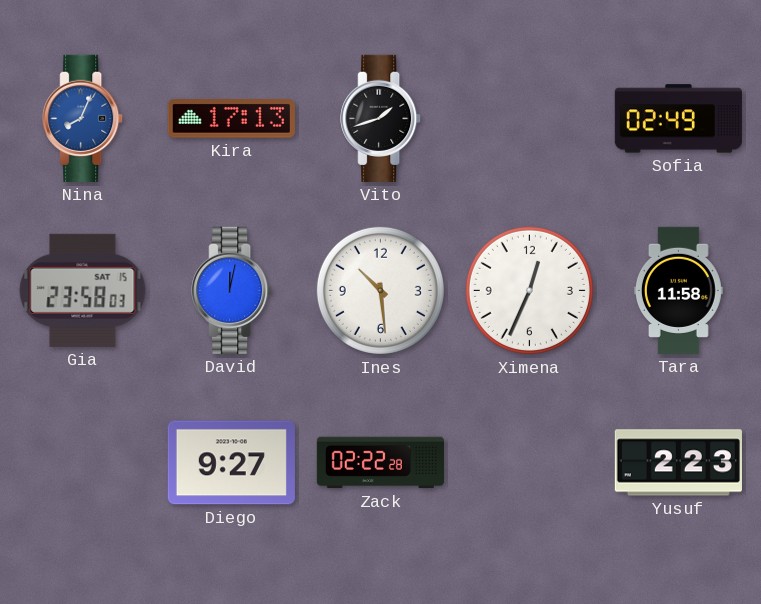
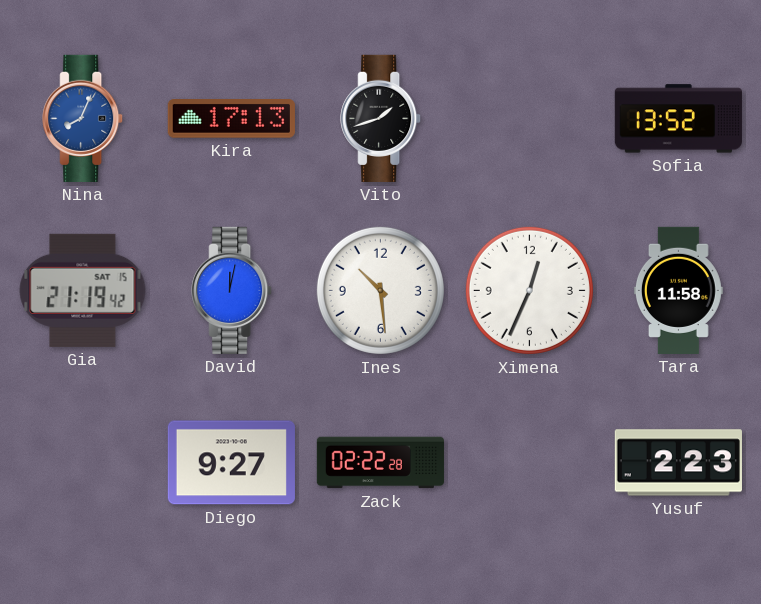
Sofia: 02:49 -> 13:52
Gia: 23:58 -> 21:19
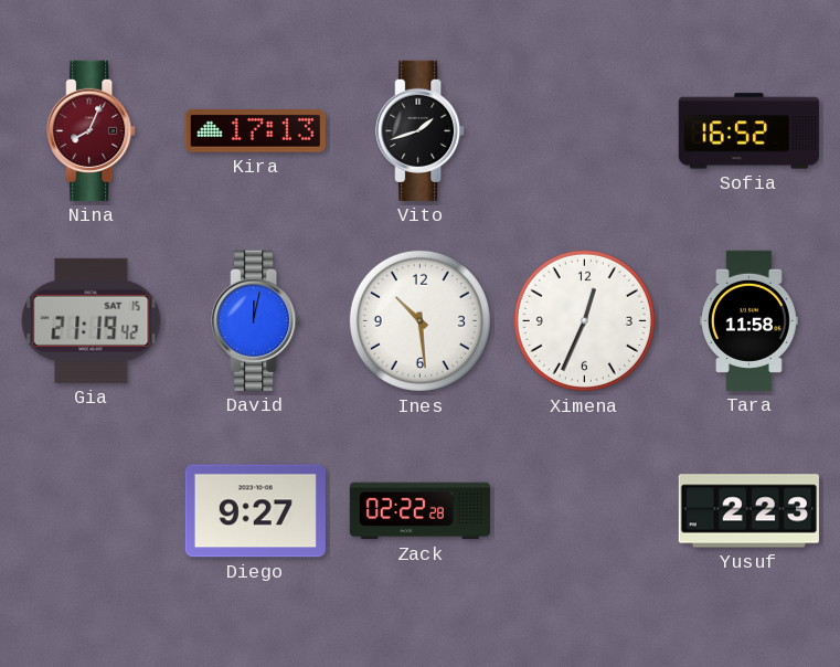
Nina dial: blue -> burgundy
Sofia: 13:52 -> 16:52
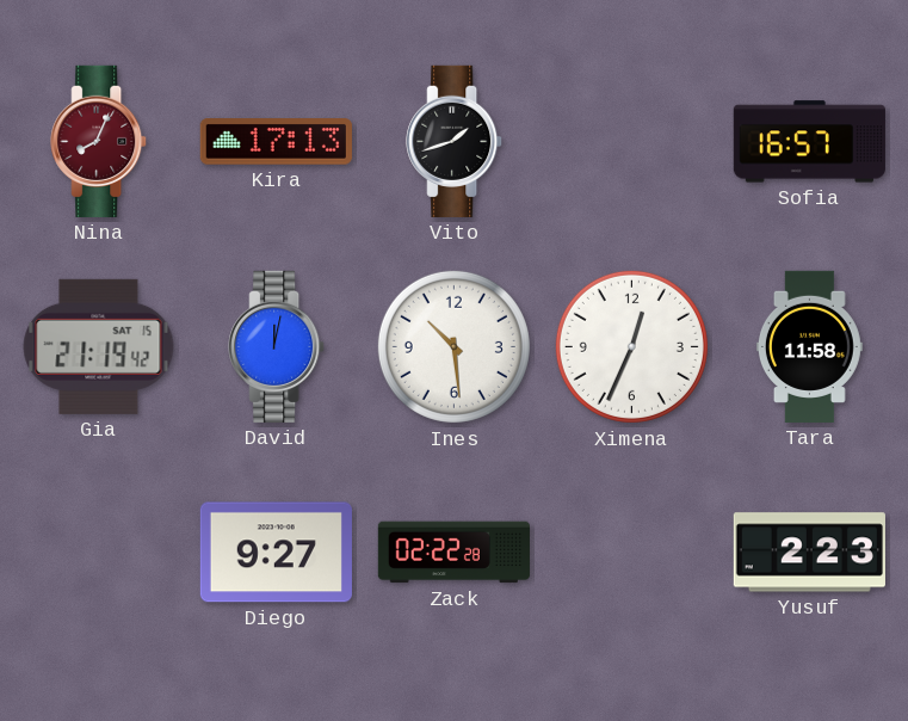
Sofia: 16:52 -> 16:57
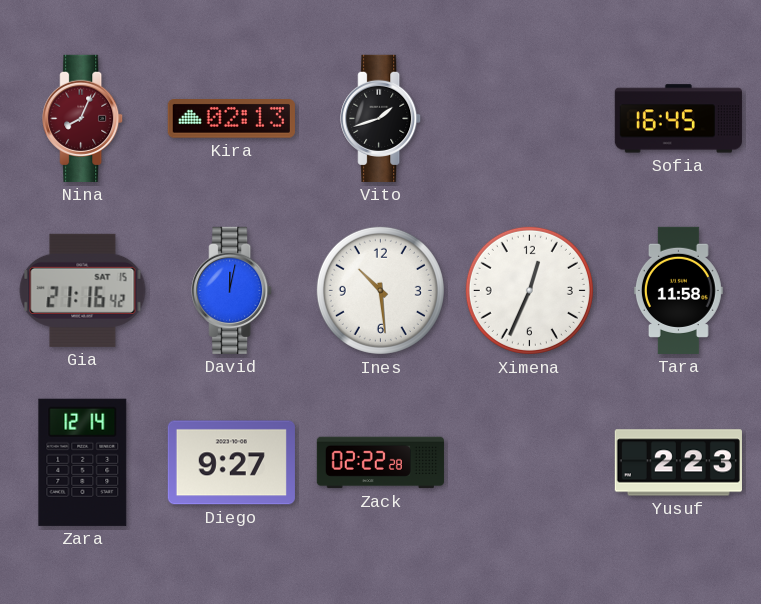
Kira: 17:13 -> 02:13
Sofia: 16:57 -> 16:45
Gia: 21:19 -> 21:16
Zara: none -> 12:14
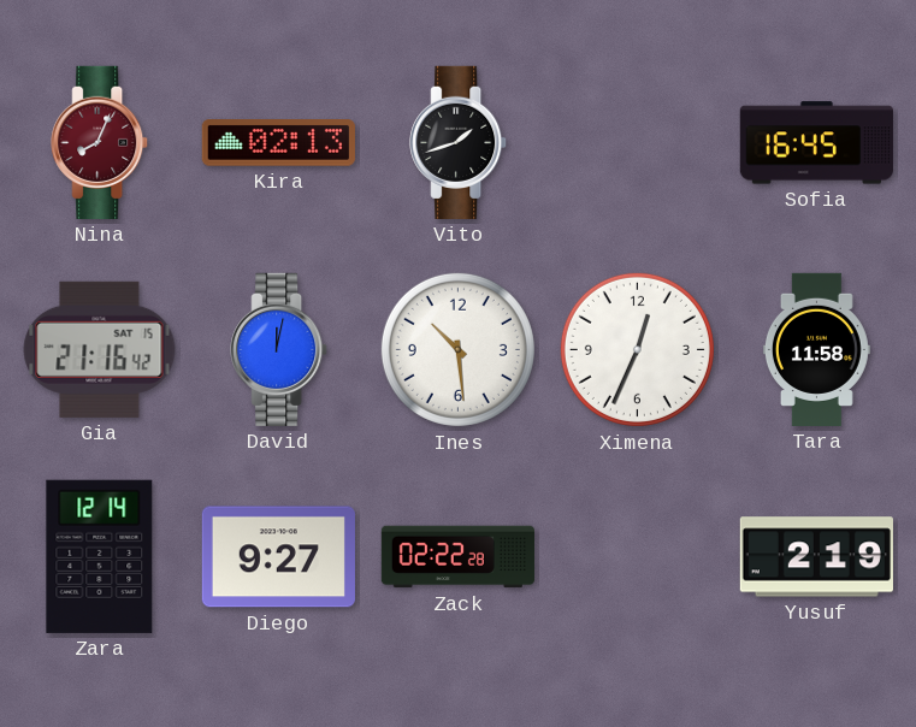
Yusuf: 2:23 -> 2:19
